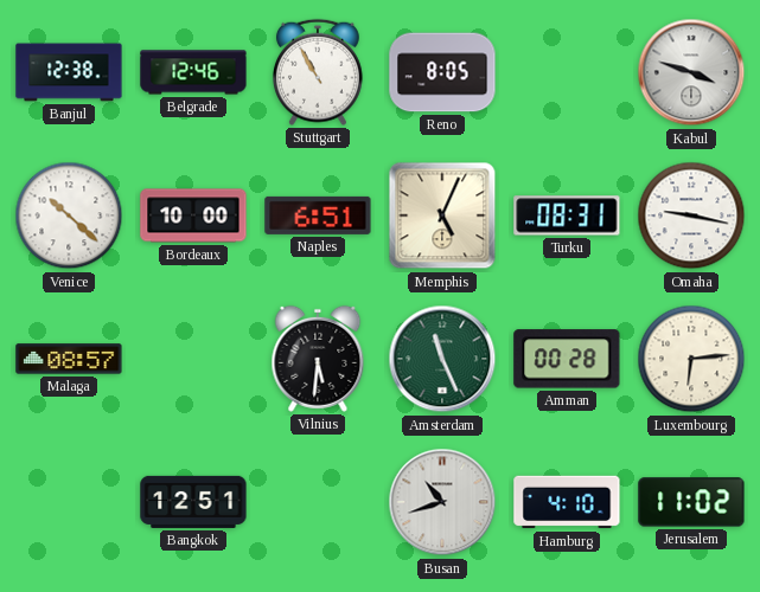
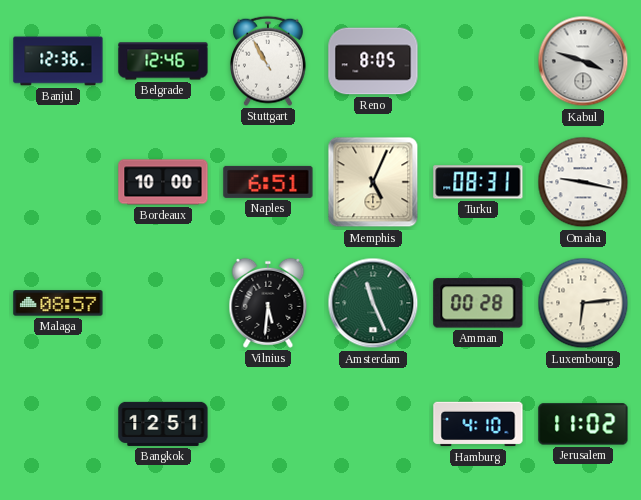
Banjul: 12:38 -> 12:36
Venice: 10:22 -> none
Busan: 10:42 -> none
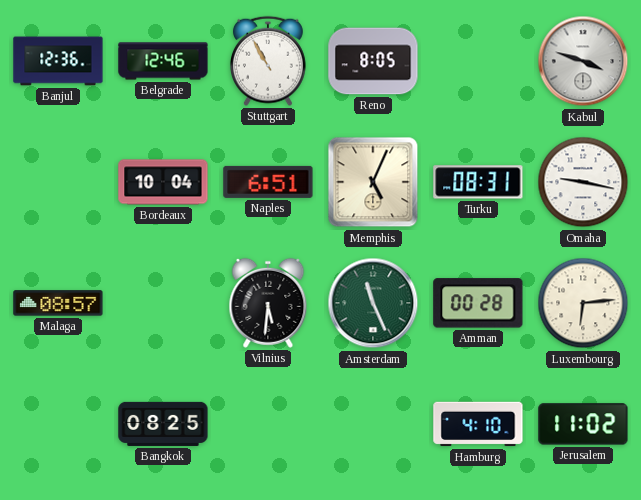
Bordeaux: 10:00 -> 10:04
Bangkok: 12:51 -> 08:25
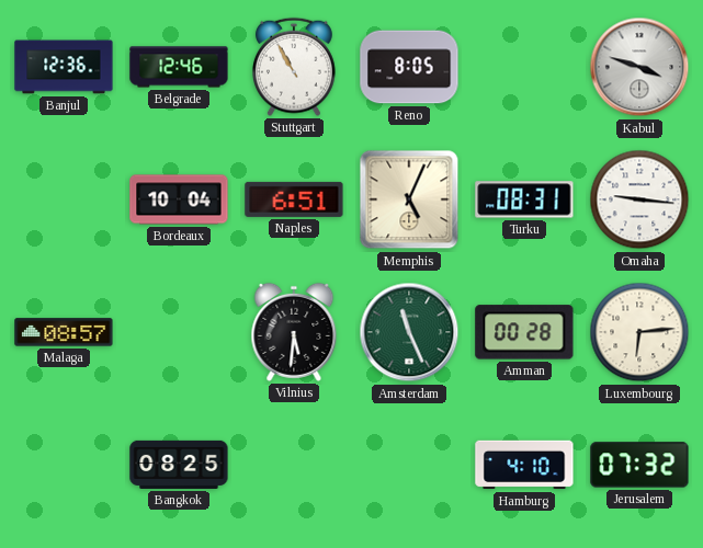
Omaha: 9:17 -> 9:16
Jerusalem: 11:02 -> 07:32
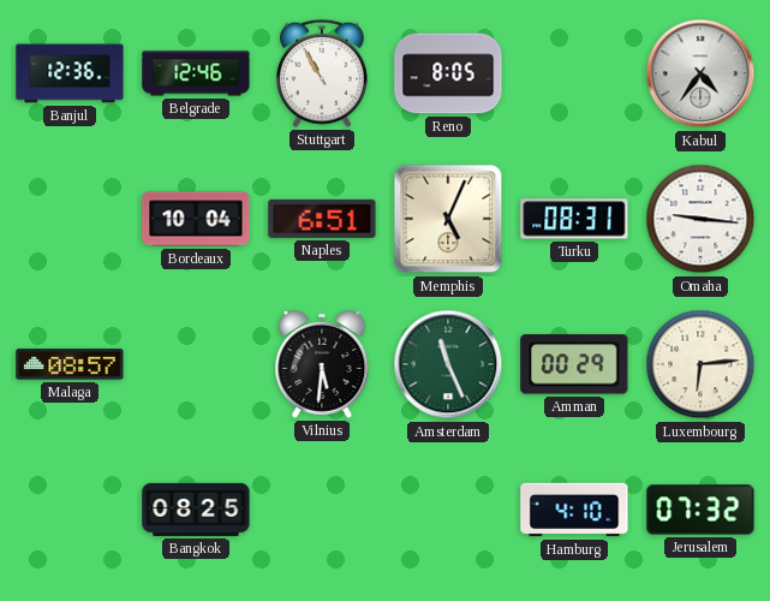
Kabul: 3:48 -> 4:36
Amman: 00:28 -> 00:29
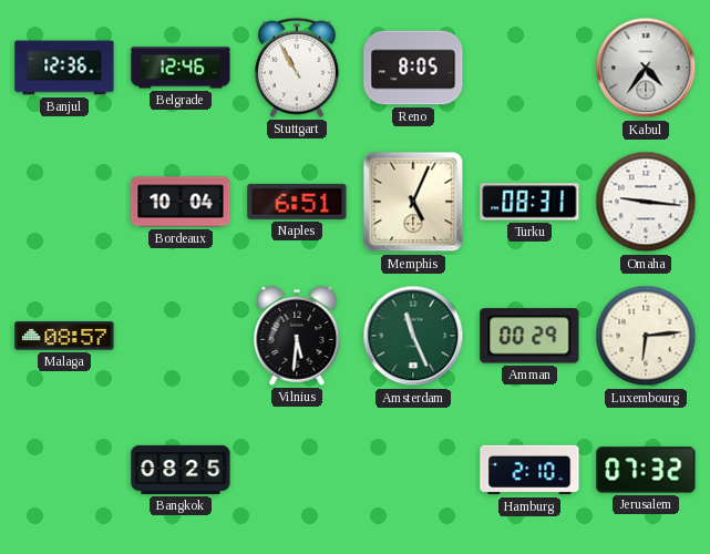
Hamburg: 4:10 -> 2:10
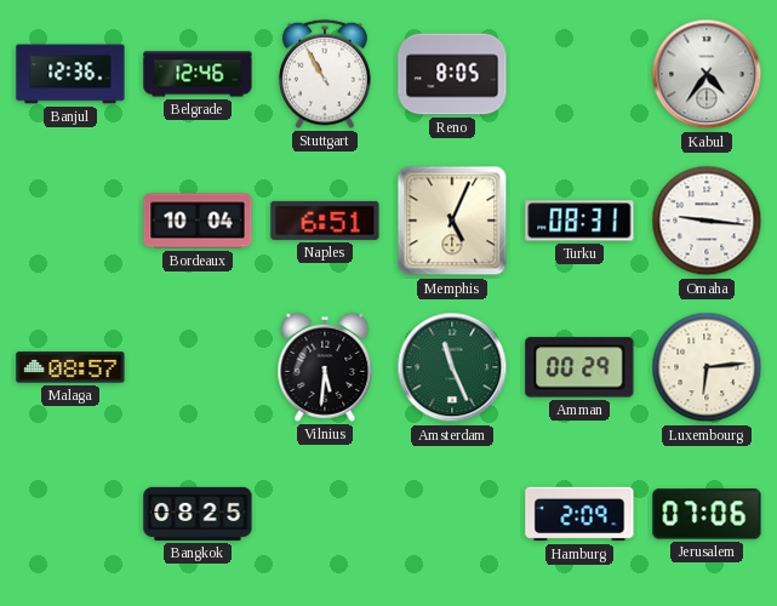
Hamburg: 2:10 -> 2:09
Jerusalem: 07:32 -> 07:06
